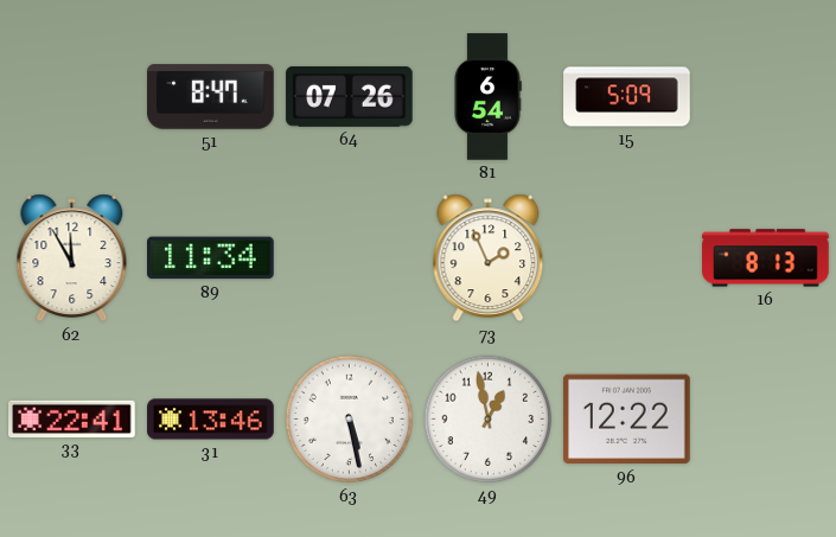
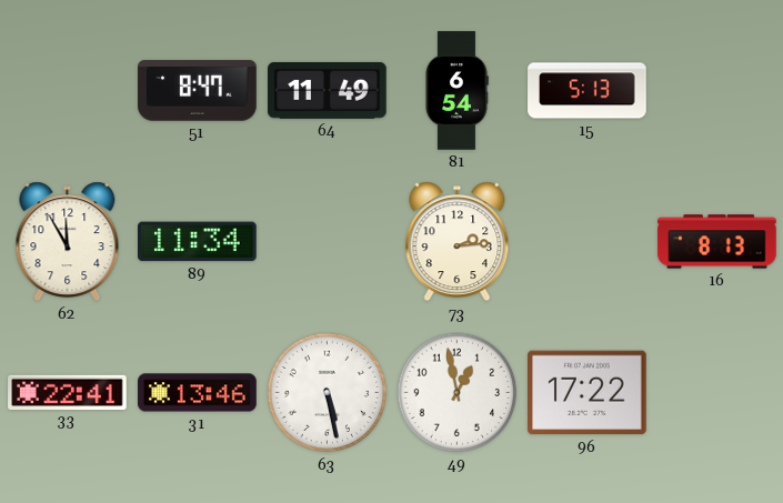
64: 07:26 -> 11:49
15: 5:09 -> 5:13
73: 1:56 -> 2:14
96: 12:22 -> 17:22
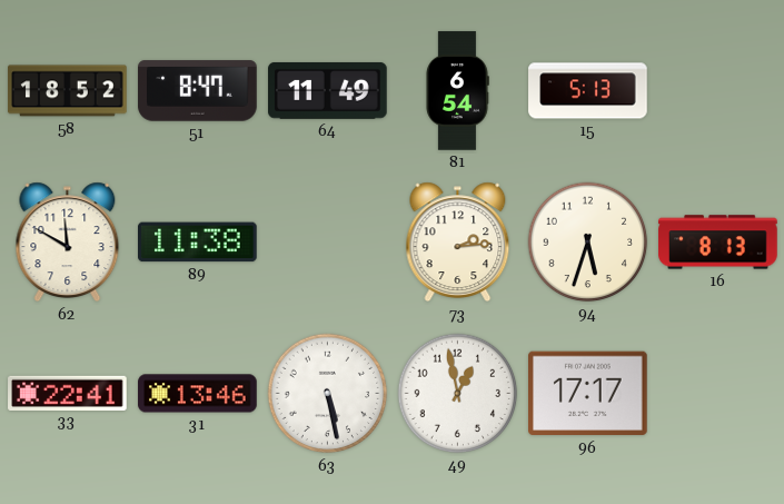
58: none -> 18:52
62: 11:55 -> 11:50
89: 11:34 -> 11:38
94: none -> 5:33
96: 17:22 -> 17:17
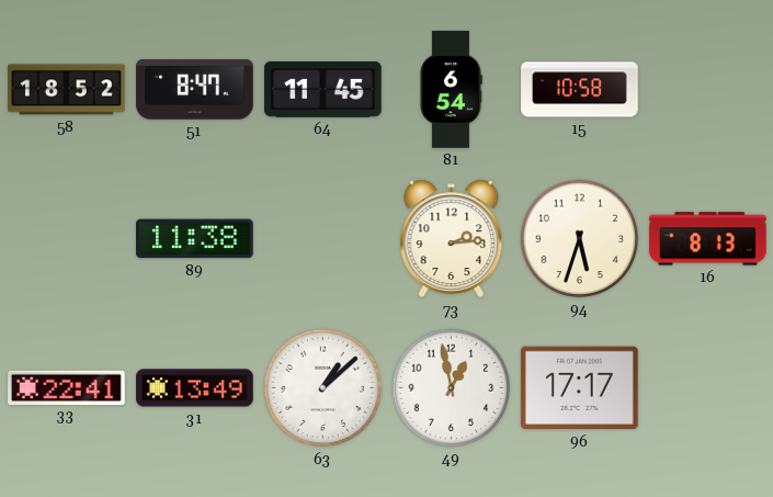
64: 11:49 -> 11:45
15: 5:13 -> 10:58
62: 11:50 -> none
31: 13:46 -> 13:49
63: 5:28 -> 1:08
